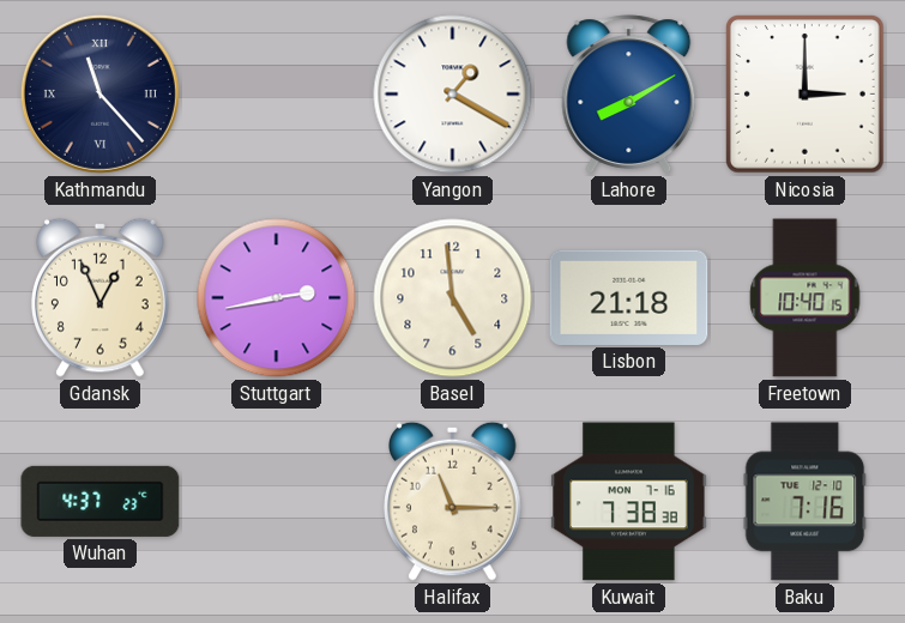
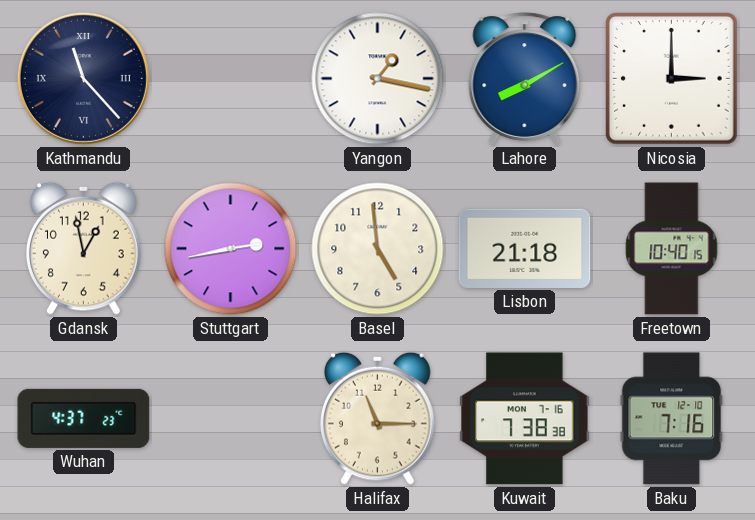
Yangon: 1:20 -> 1:17
Gdansk: 12:56 -> 12:58
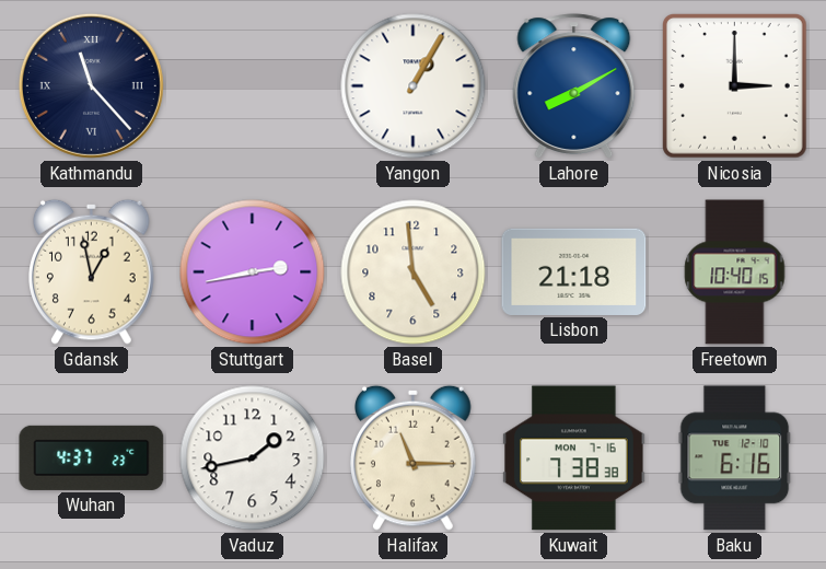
Yangon: 1:17 -> 1:05
Vaduz: none -> 1:43
Baku: 7:16 -> 6:16
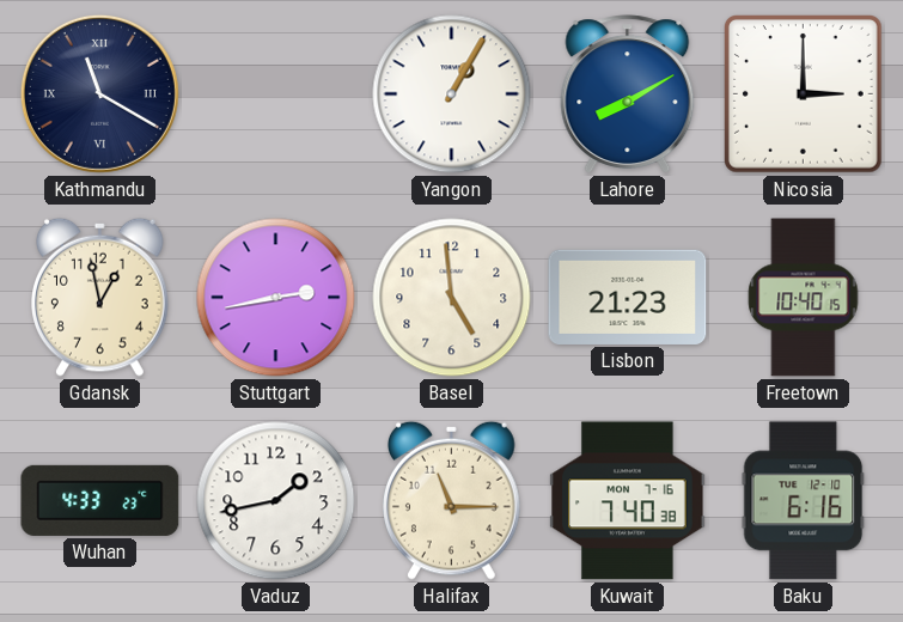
Kathmandu: 11:23 -> 11:20
Lisbon: 21:18 -> 21:23
Wuhan: 4:37 -> 4:33
Kuwait: 7:38 -> 7:40
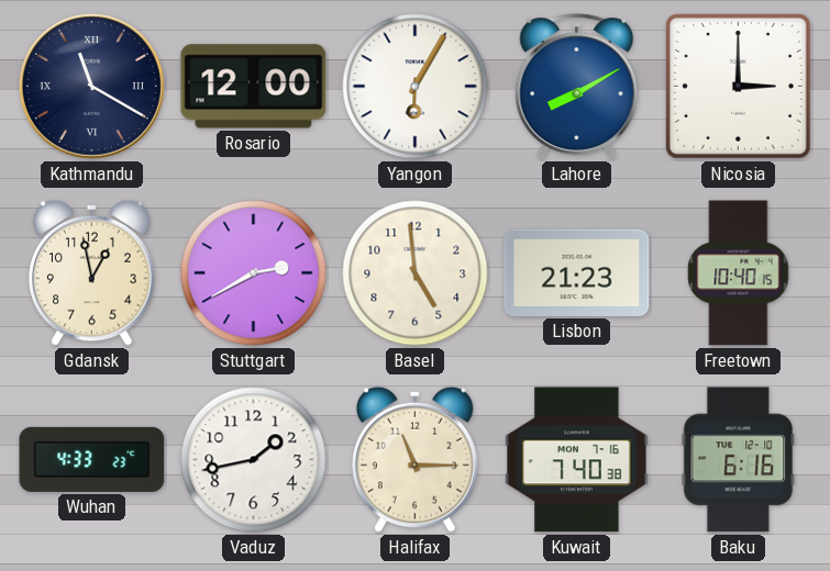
Rosario: none -> 12:00
Yangon: 1:05 -> 6:05
Stuttgart: 2:43 -> 2:40
